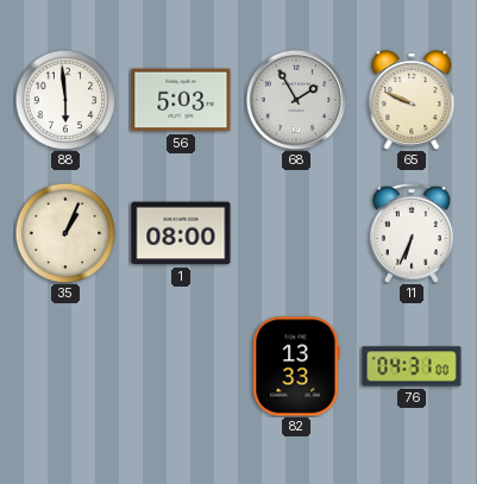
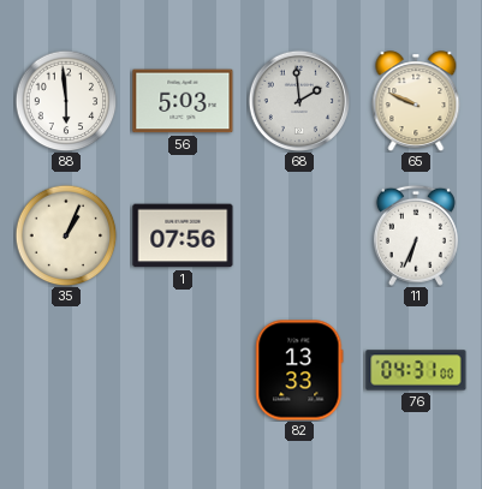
68: 1:55 -> 1:59
1: 08:00 -> 07:56
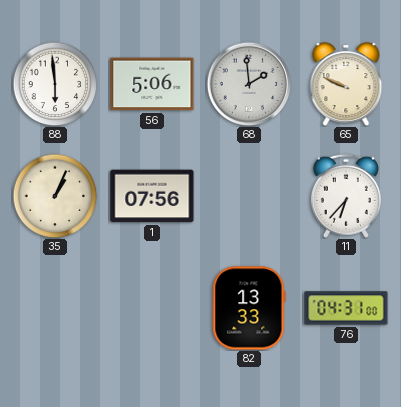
56: 5:03 -> 5:06
11: 6:34 -> 6:37
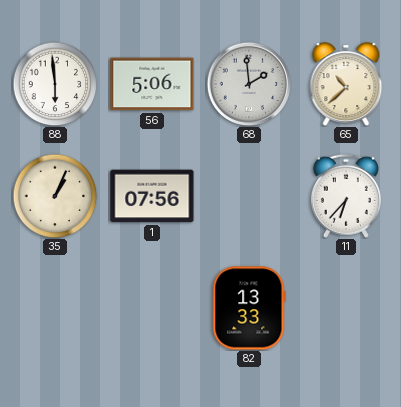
65: 9:49 -> 10:38
76: 04:31 -> none
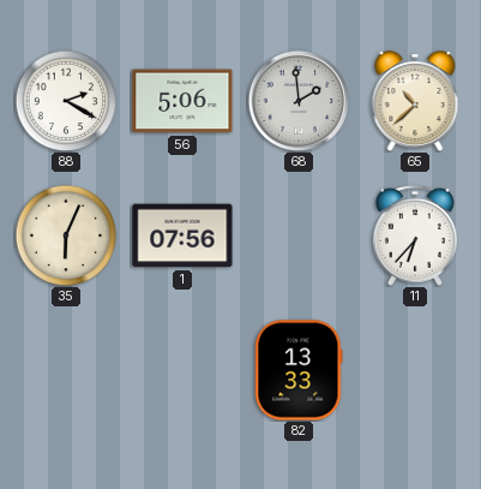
88: 5:59 -> 2:20
35: 1:04 -> 6:04
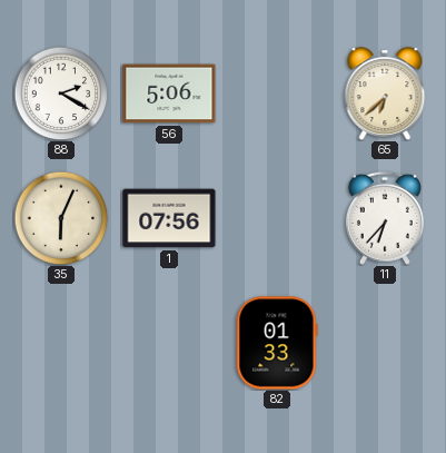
68: 1:59 -> none
65: 10:38 -> 6:38
82: 13:33 -> 01:33
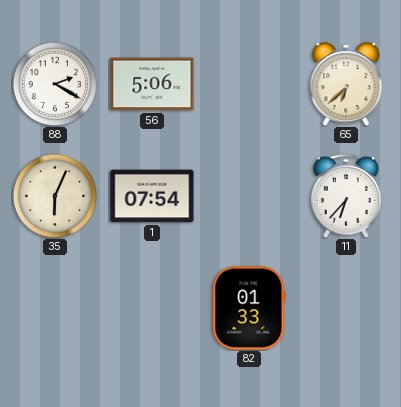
1: 07:56 -> 07:54
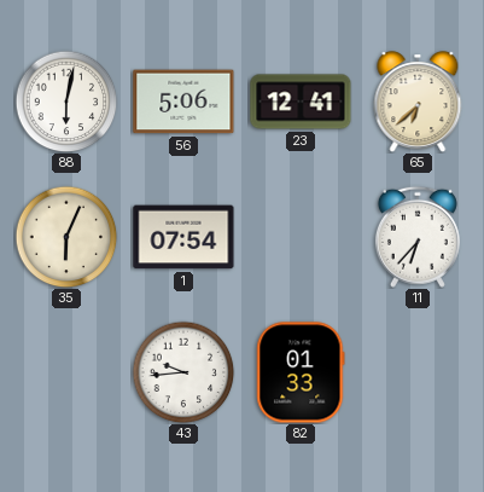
88: 2:20 -> 6:02
23: none -> 12:41
43: none -> 9:44
